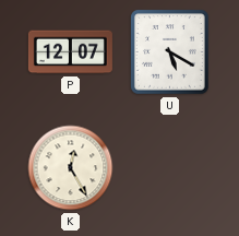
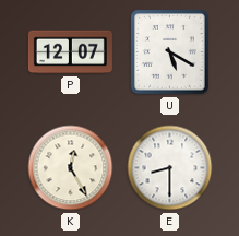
E: none -> 8:30
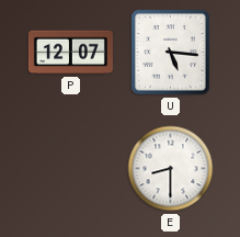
U: 5:20 -> 5:16
K: 12:25 -> none
